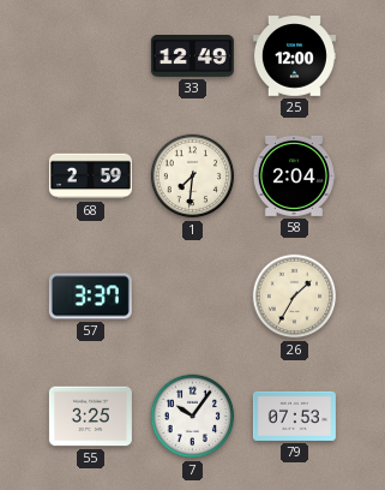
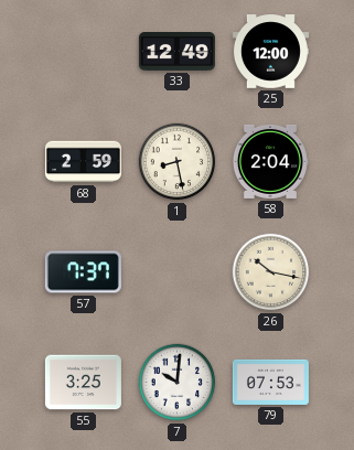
1: 7:31 -> 8:28
57: 3:37 -> 7:37
26: 1:35 -> 10:17
7: 10:06 -> 10:01
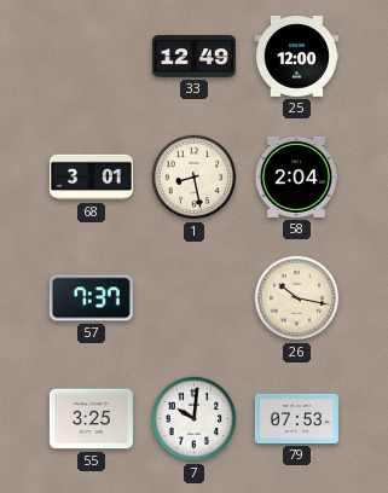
68: 2:59 -> 3:01
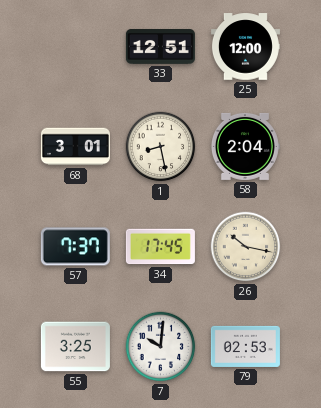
33: 12:49 -> 12:51
34: none -> 17:45
79: 07:53 -> 02:53
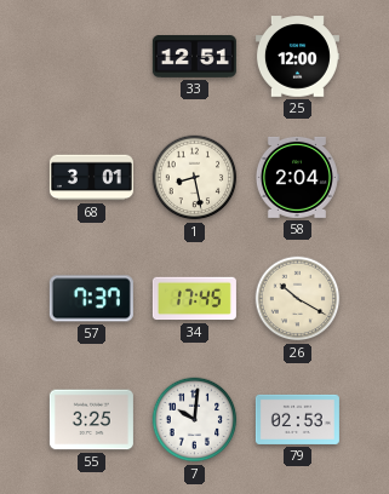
26: 10:17 -> 10:20
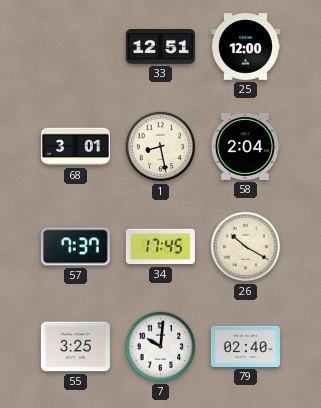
79: 02:53 -> 02:40
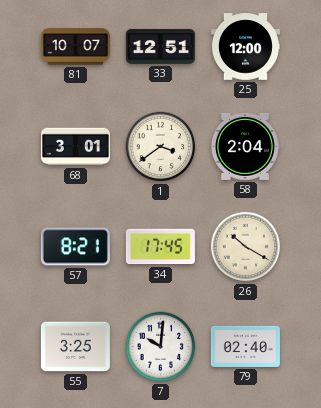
81: none -> 10:07
1: 8:28 -> 3:39
57: 7:37 -> 8:21
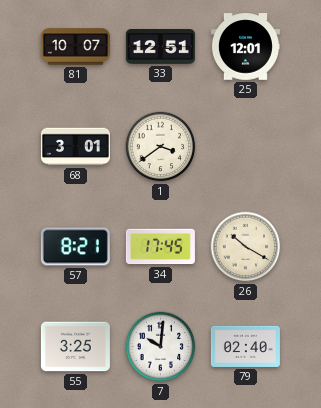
25: 12:00 -> 12:01
58: 2:04 -> none
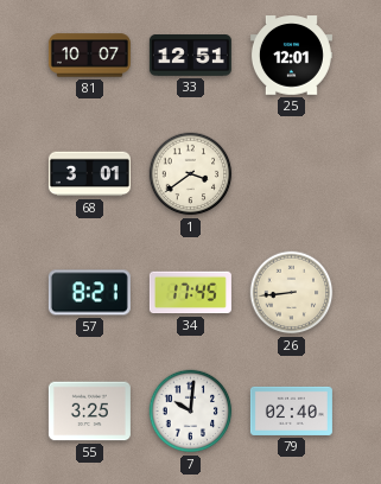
26: 10:20 -> 8:44
